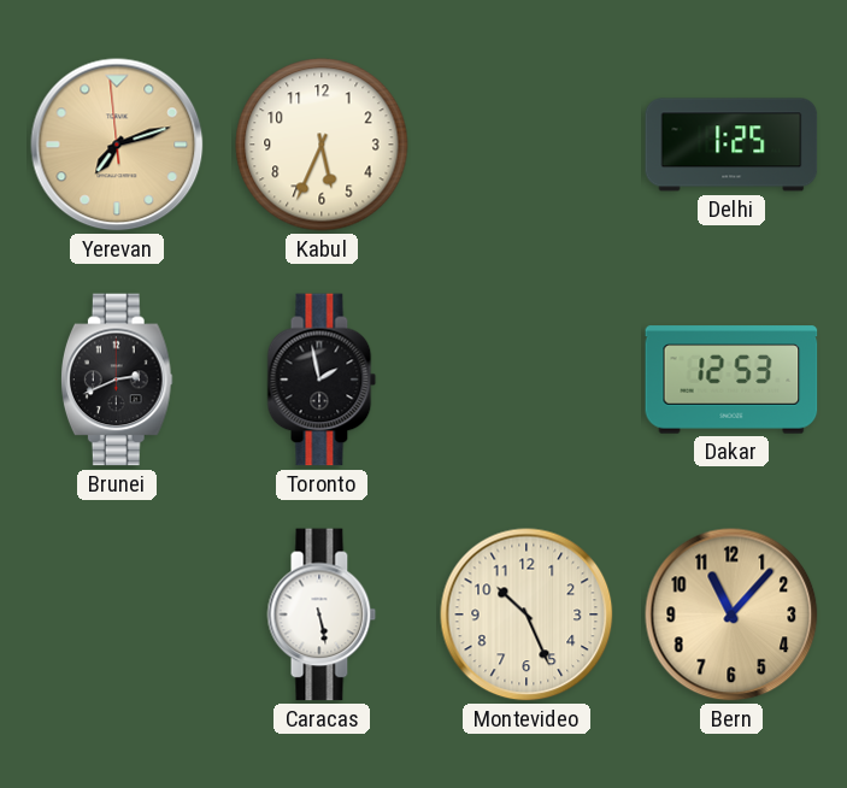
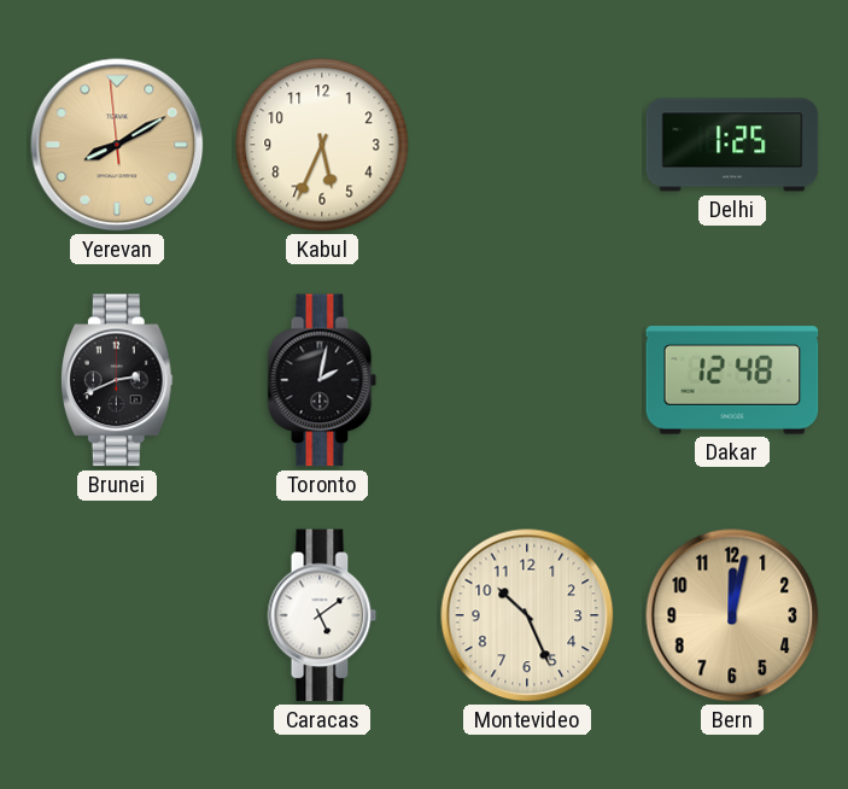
Yerevan: 7:11 -> 8:09
Toronto: 1:58 -> 2:02
Dakar: 12:53 -> 12:48
Caracas: 5:28 -> 5:09
Bern: 11:07 -> 12:02
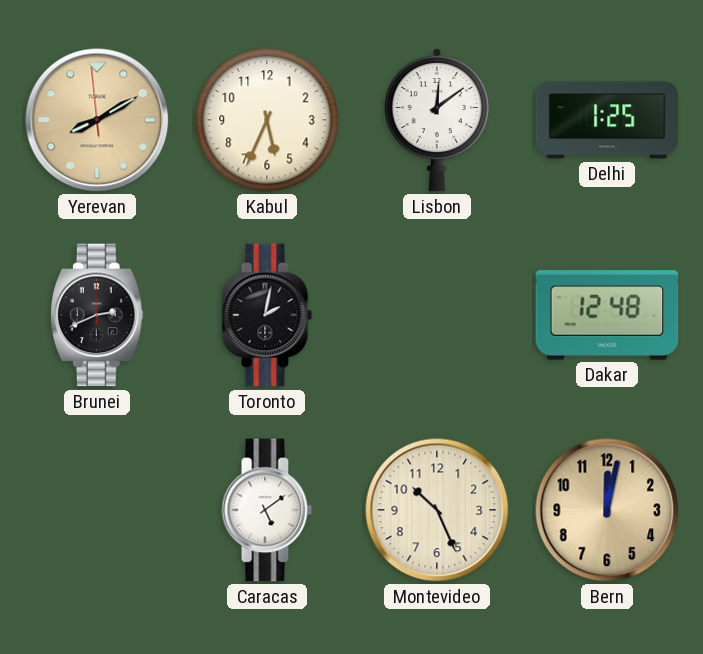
Lisbon: none -> 12:09
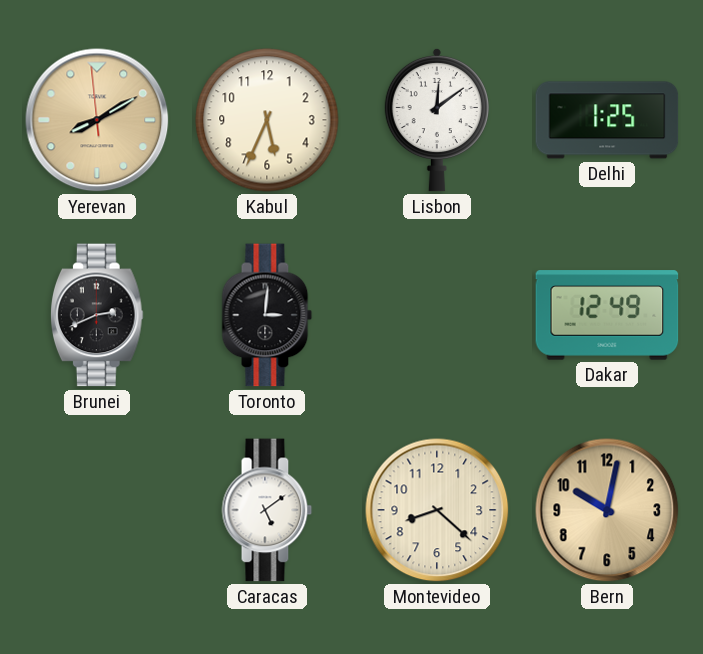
Toronto: 2:02 -> 3:01
Dakar: 12:48 -> 12:49
Montevideo: 10:26 -> 8:22
Bern: 12:02 -> 10:02
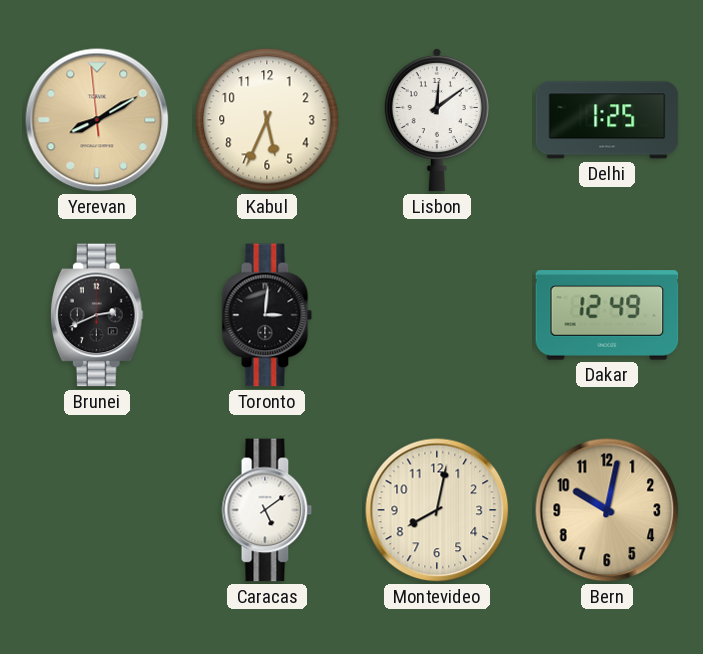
Montevideo: 8:22 -> 8:02
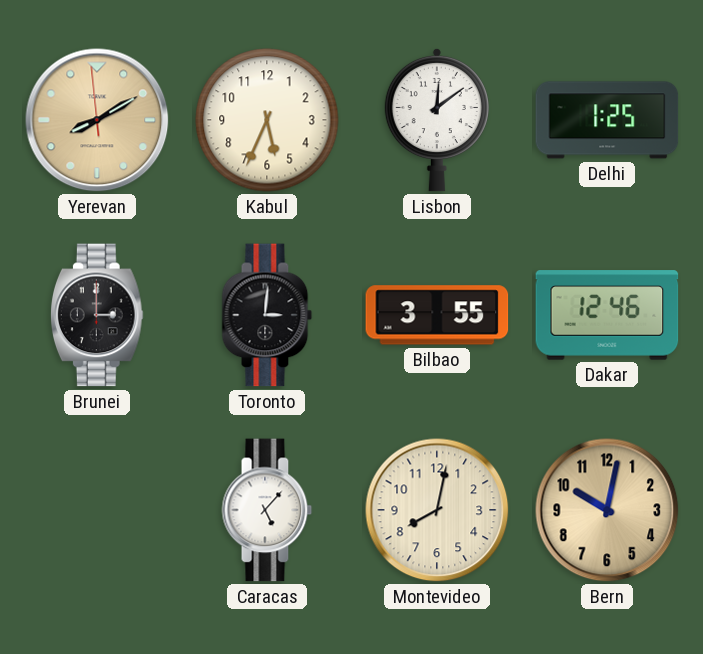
Brunei: 2:41 -> 3:00
Bilbao: none -> 3:55
Dakar: 12:49 -> 12:46
Caracas: 5:09 -> 5:07
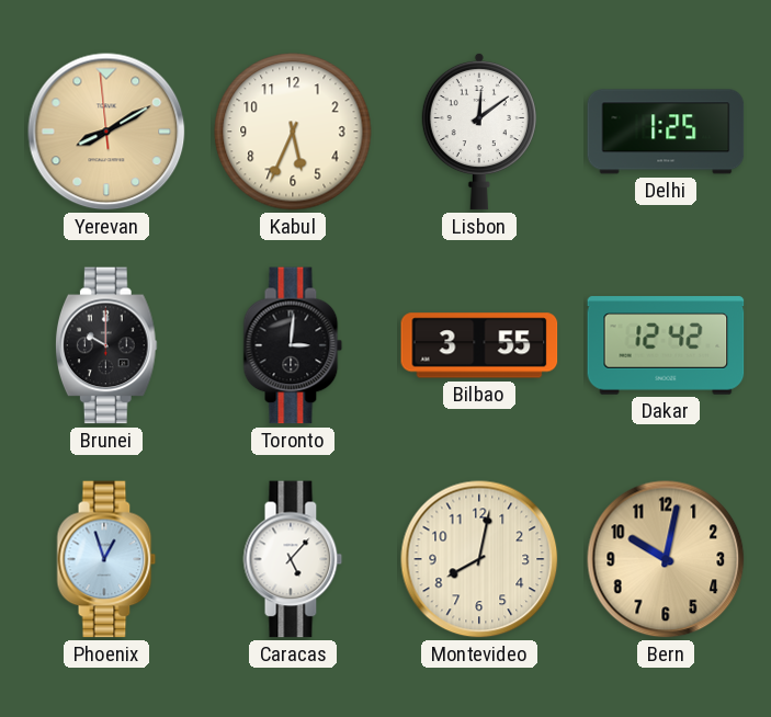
Brunei: 3:00 -> 10:00
Dakar: 12:46 -> 12:42
Phoenix: none -> 12:57
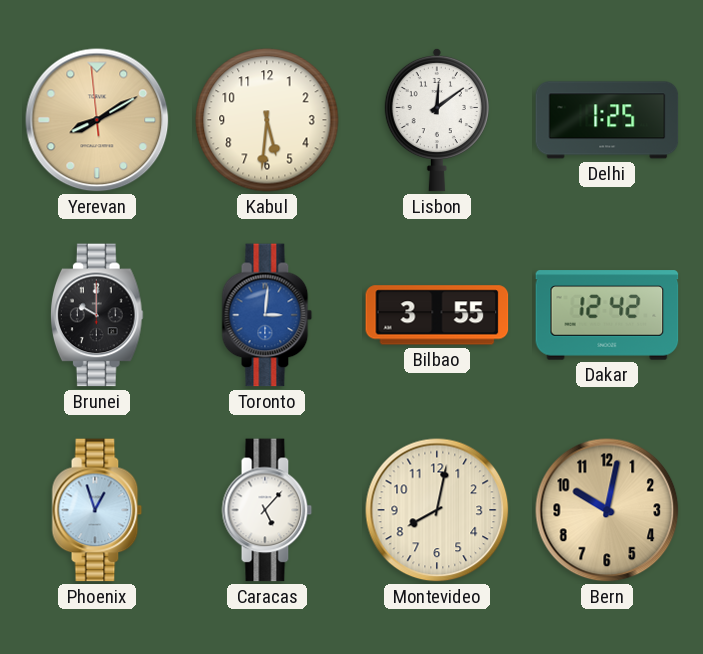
Kabul: 5:34 -> 5:31
Toronto dial: black -> blue
